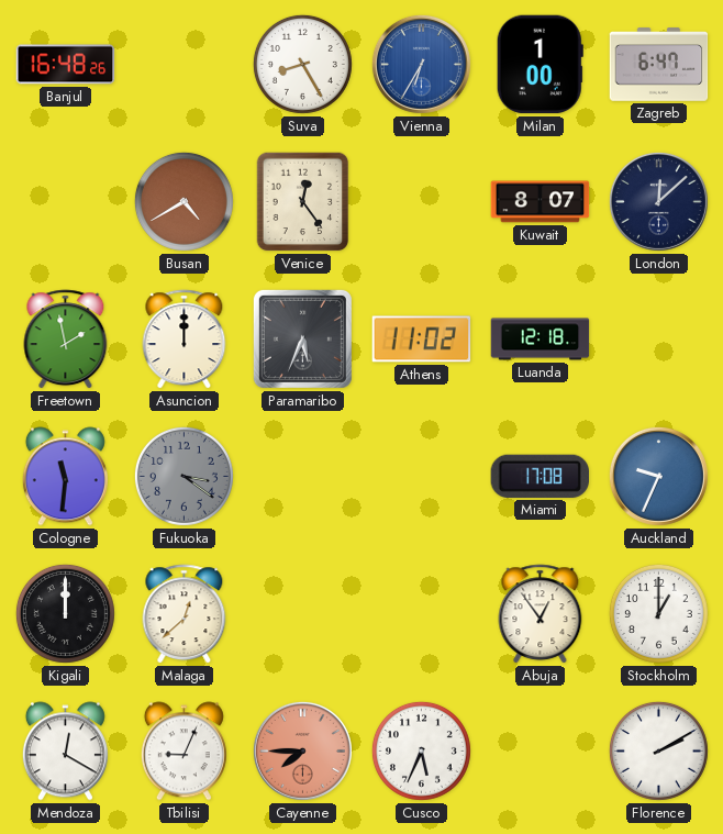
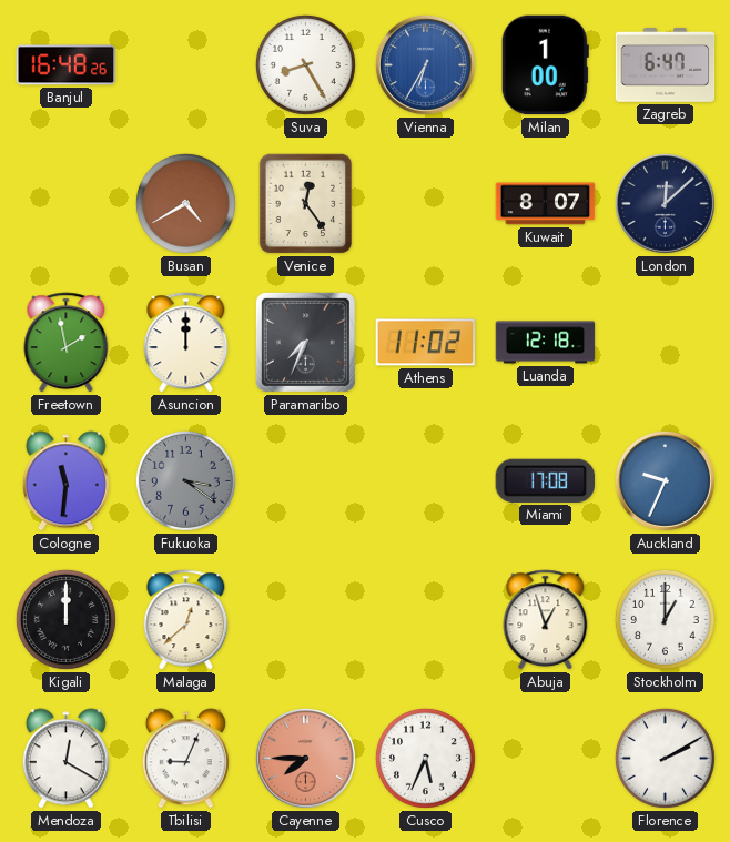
Paramaribo: 5:34 -> 7:34
Abuja: 12:54 -> 12:57
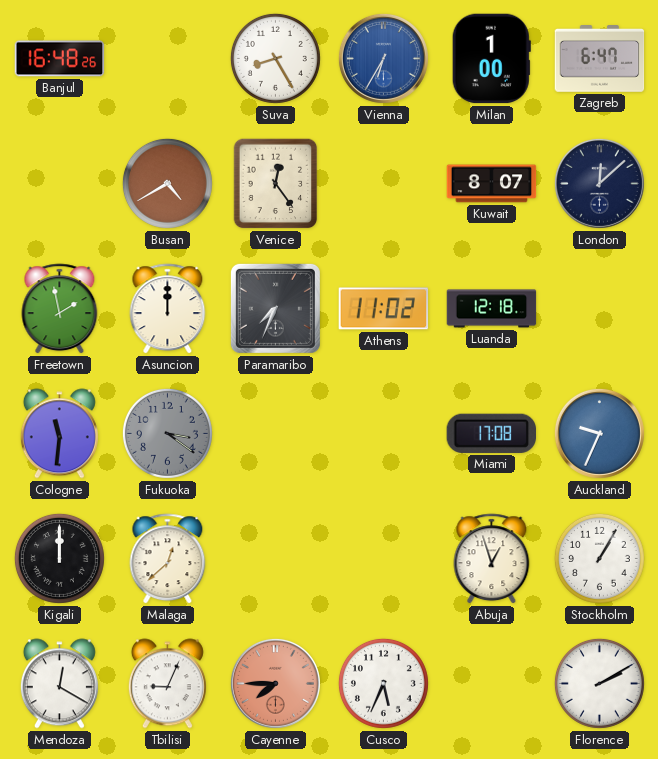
Stockholm: 1:00 -> 1:05
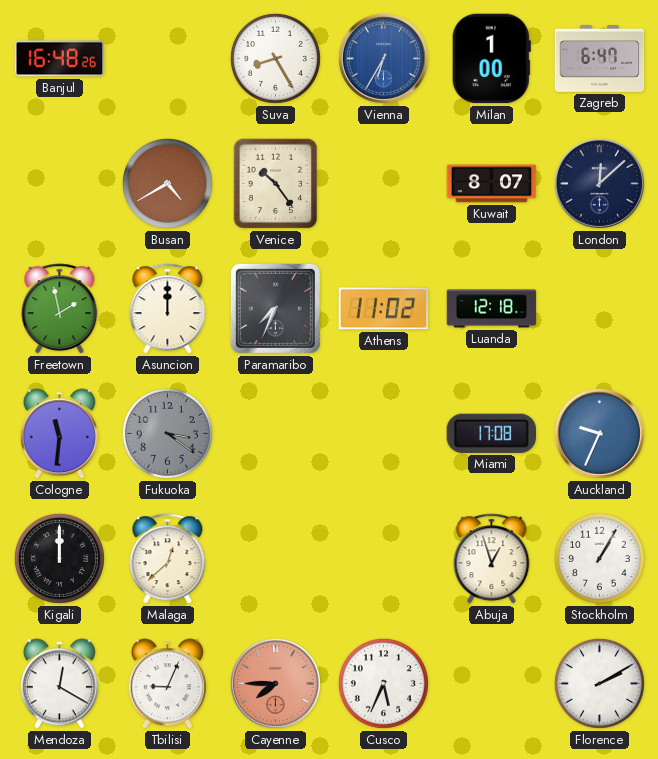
Venice: 12:24 -> 10:24
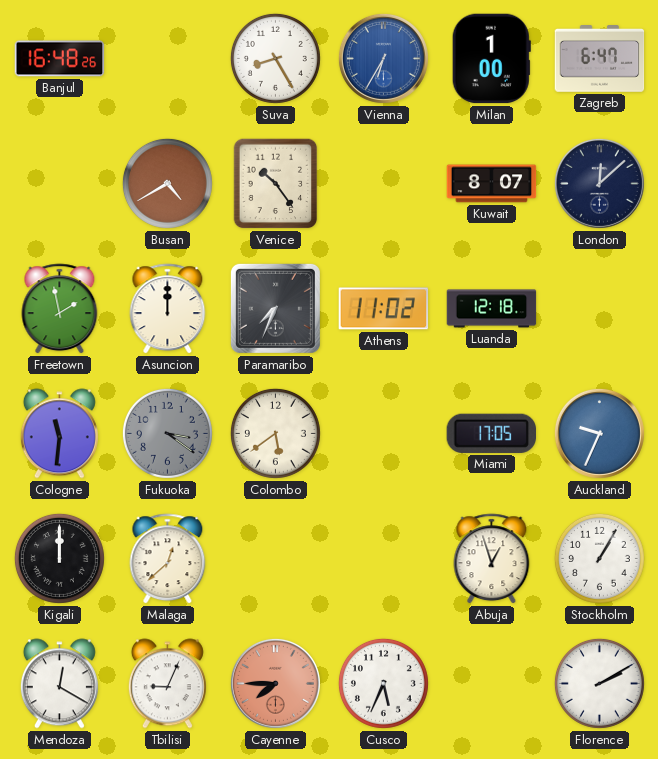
Colombo: none -> 5:39
Miami: 17:08 -> 17:05
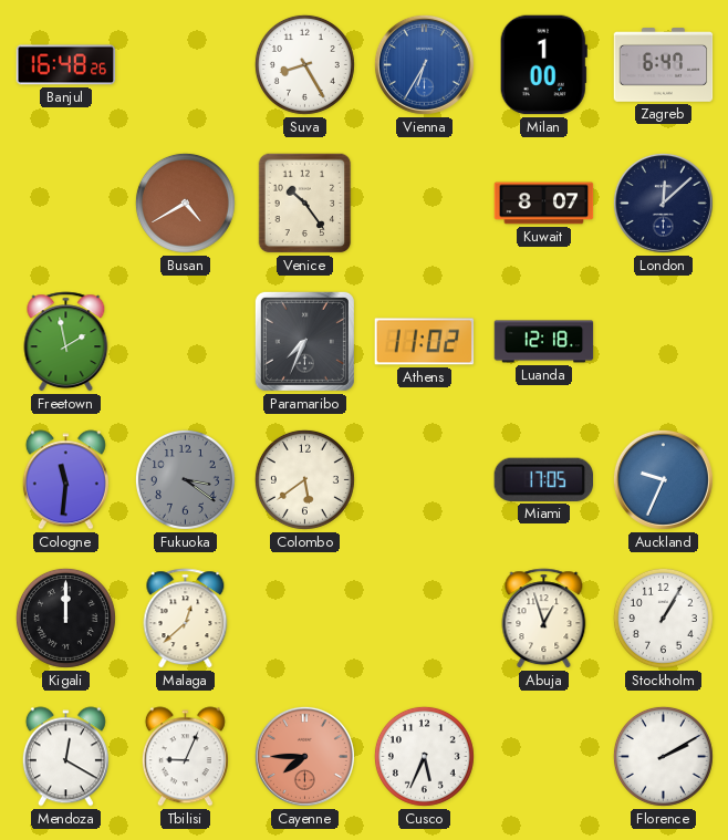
Asuncion: 12:00 -> none
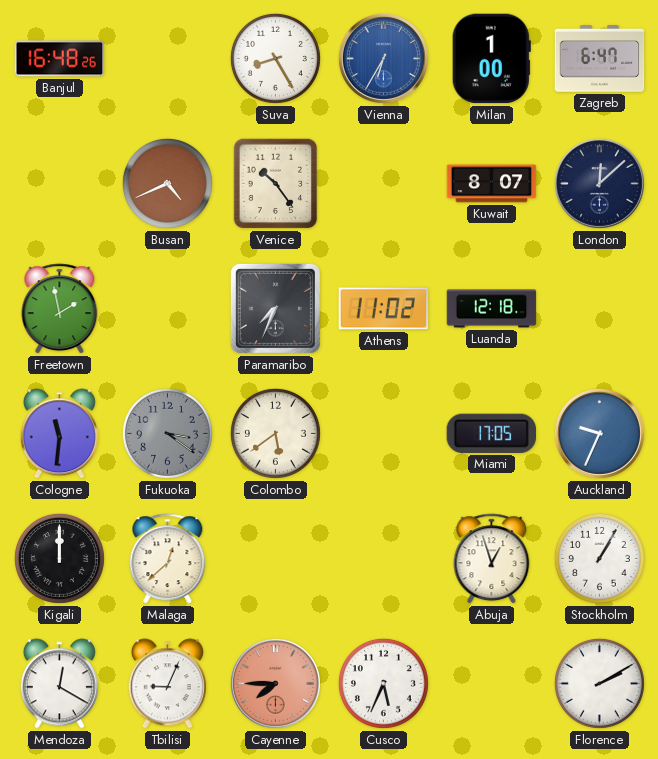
Busan: 4:40 -> 4:41
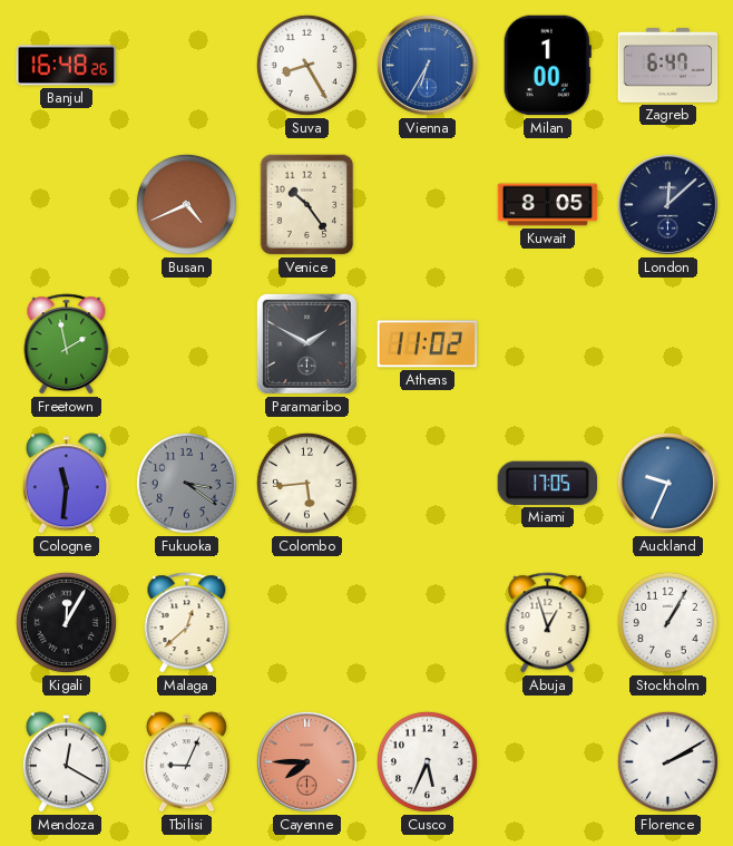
Kuwait: 8:07 -> 8:05
Paramaribo: 7:34 -> 1:50
Luanda: 12:18 -> none
Colombo: 5:39 -> 5:44
Kigali: 12:00 -> 12:05
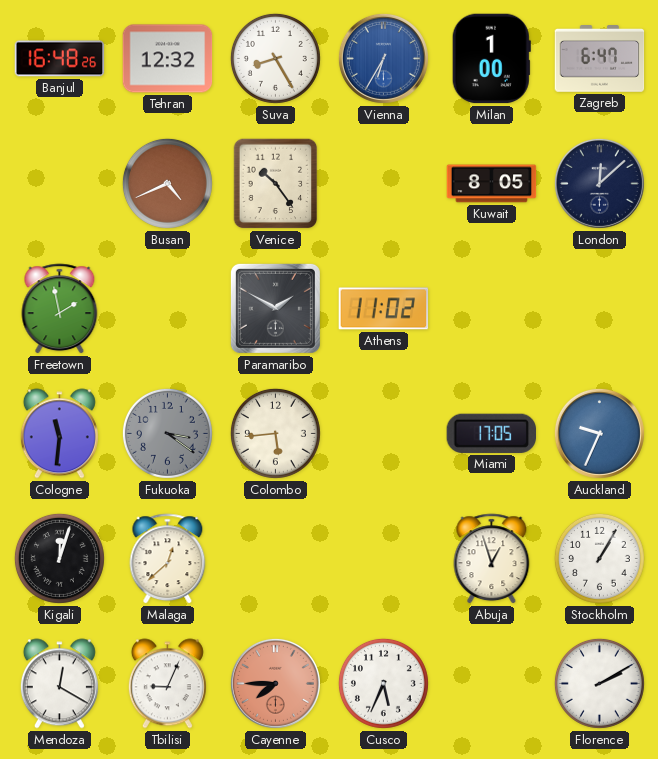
Tehran: none -> 12:32
Kigali: 12:05 -> 12:03
